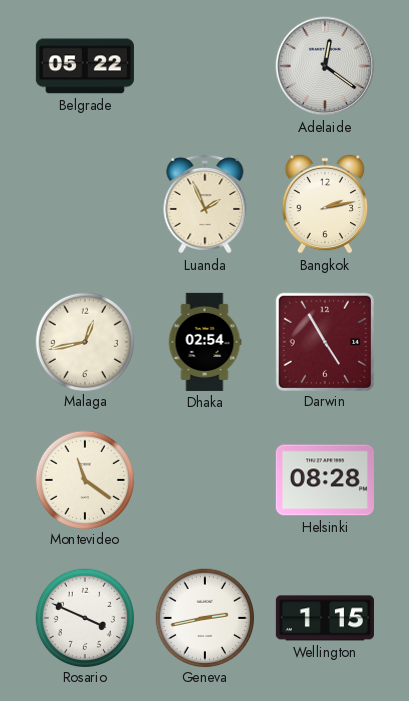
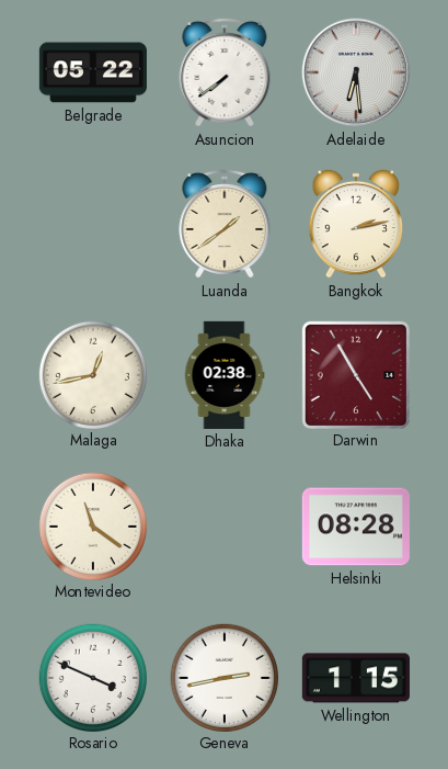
Asuncion: none -> 7:39
Adelaide: 12:21 -> 6:29
Luanda: 1:56 -> 1:39
Dhaka: 02:54 -> 02:38
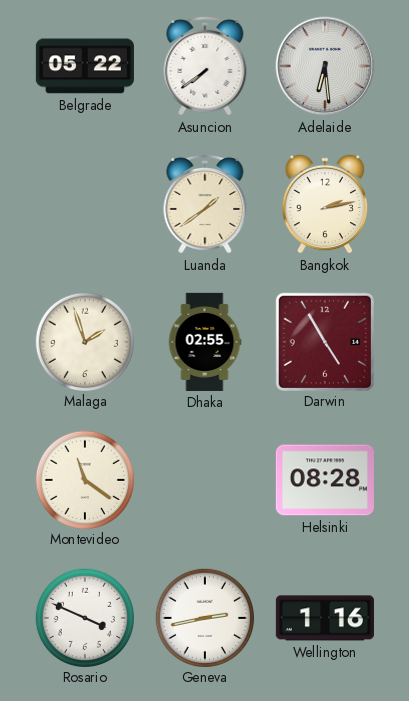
Malaga: 12:43 -> 1:57
Dhaka: 02:38 -> 02:55
Wellington: 1:15 -> 1:16
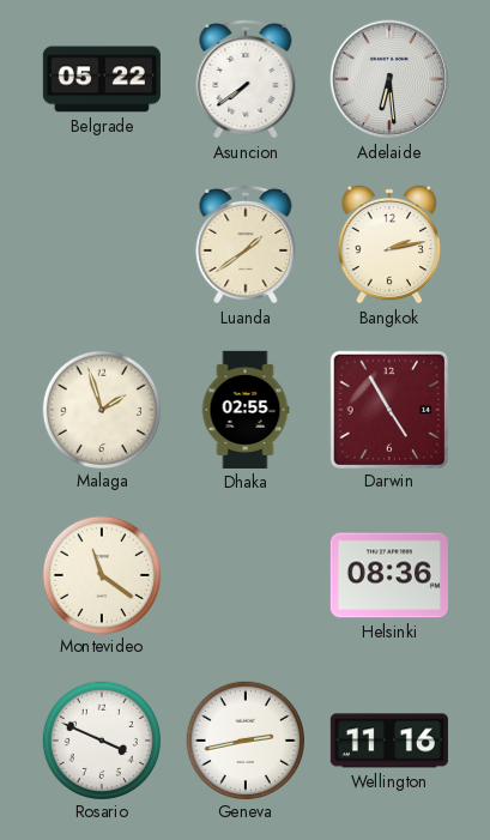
Helsinki: 08:28 -> 08:36
Wellington: 1:16 -> 11:16
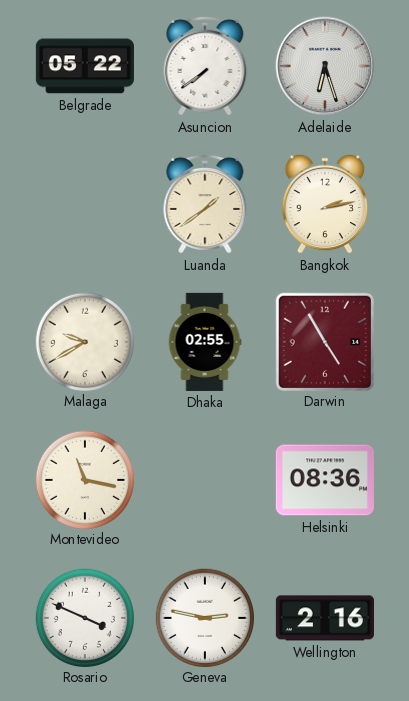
Adelaide: 6:29 -> 6:27
Malaga: 1:57 -> 9:40
Montevideo: 11:21 -> 11:17
Geneva: 2:43 -> 2:47
Wellington: 11:16 -> 2:16
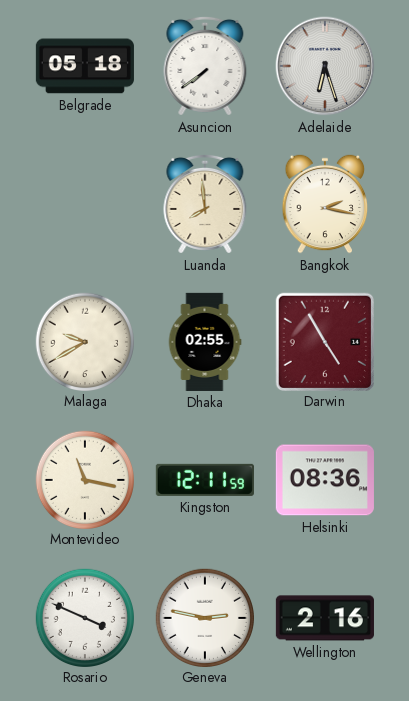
Belgrade: 05:22 -> 05:18
Luanda: 1:39 -> 7:59
Bangkok: 2:13 -> 2:17
Kingston: none -> 12:11
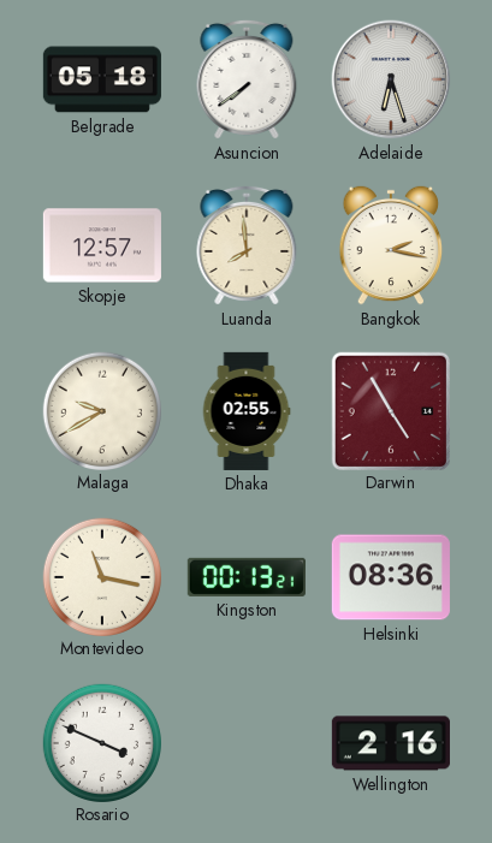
Skopje: none -> 12:57
Kingston: 12:11 -> 00:13
Geneva: 2:47 -> none
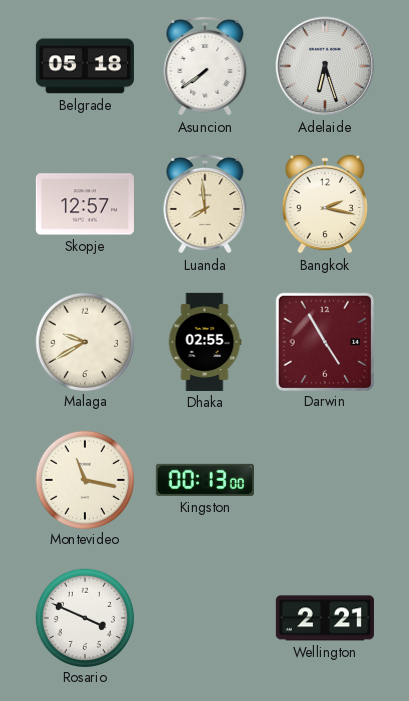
Kingston: 00:13:21 -> 00:13:00
Helsinki: 08:36 -> none
Wellington: 2:16 -> 2:21
